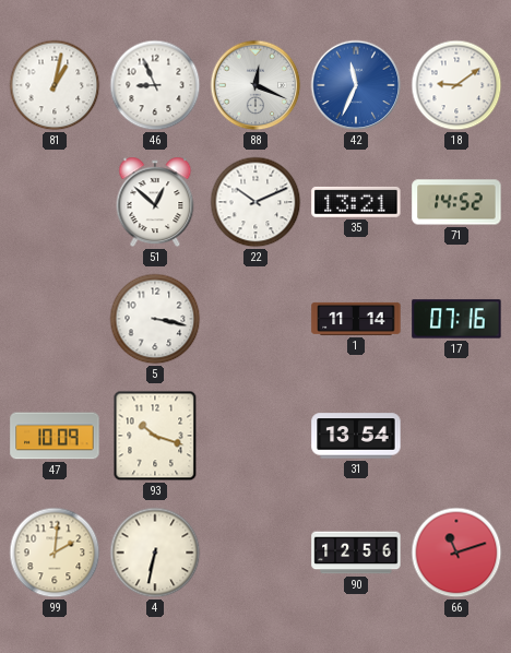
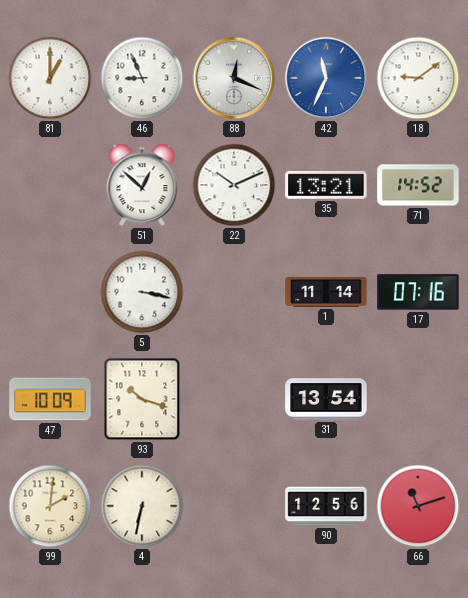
81: 1:02 -> 1:00
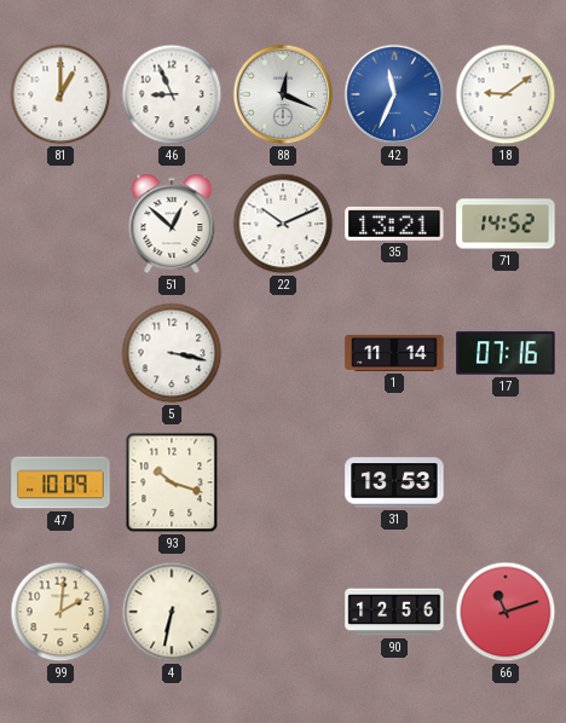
31: 13:54 -> 13:53
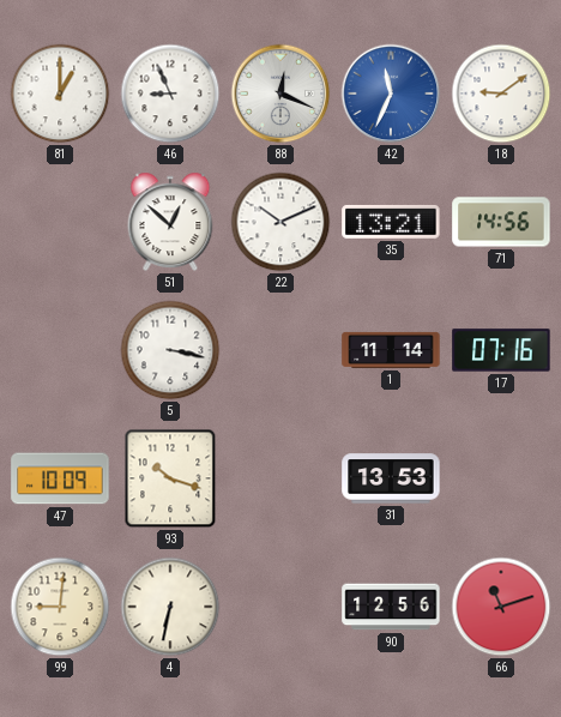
71: 14:52 -> 14:56
99: 2:01 -> 9:01
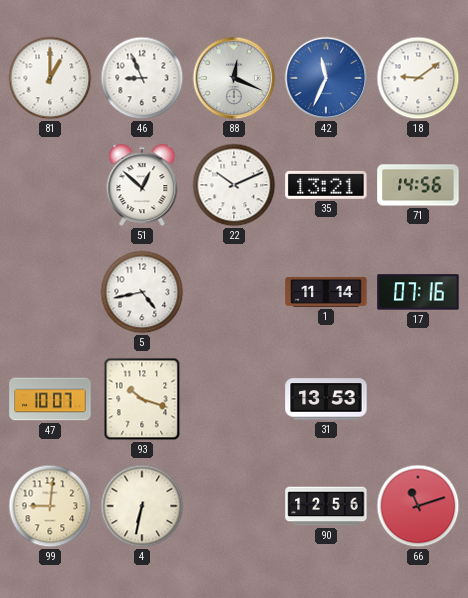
5: 3:17 -> 4:43
47: 10:09 -> 10:07
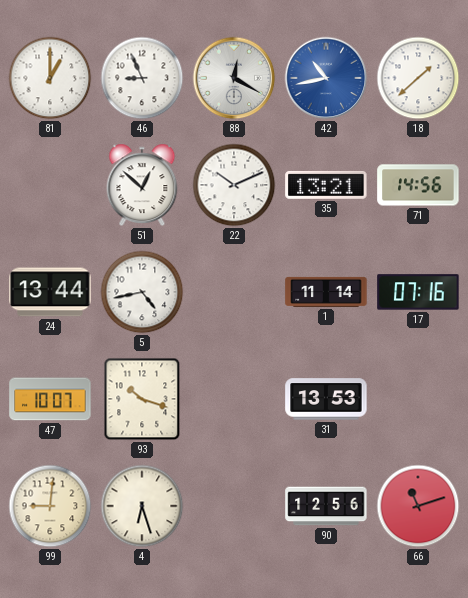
88: 12:19 -> 12:20
42: 11:34 -> 10:43
18: 9:09 -> 1:38
24: none -> 13:44
4: 6:32 -> 6:27
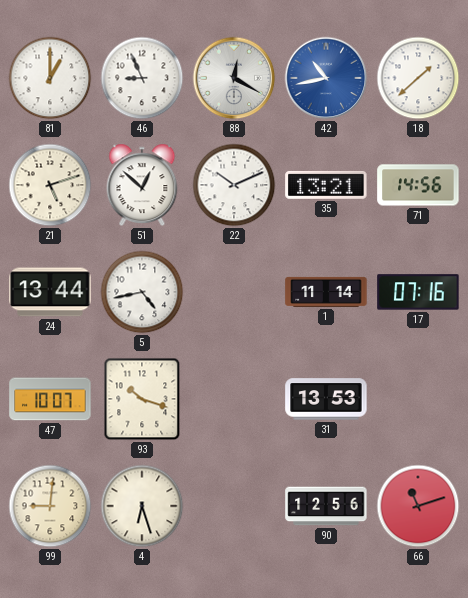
21: none -> 5:12
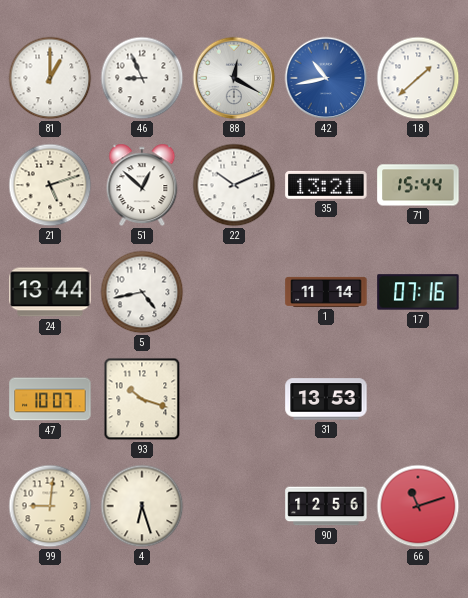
71: 14:56 -> 15:44
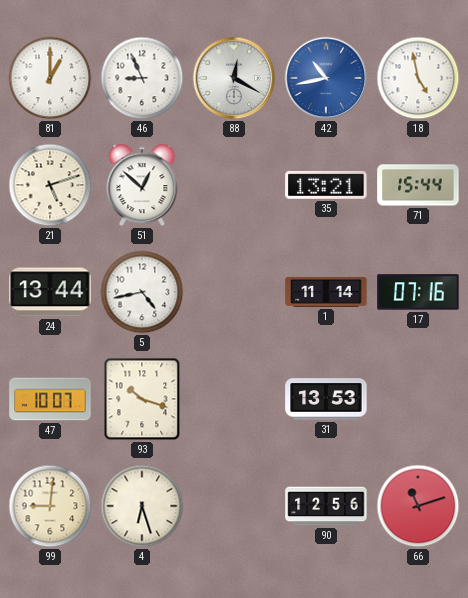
18: 1:38 -> 4:58
22: 10:11 -> none
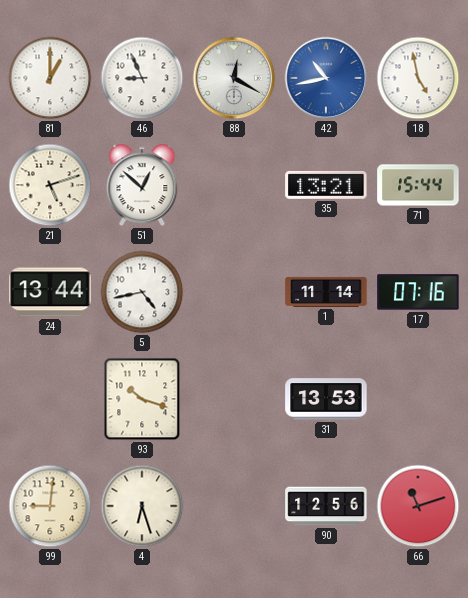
47: 10:07 -> none
